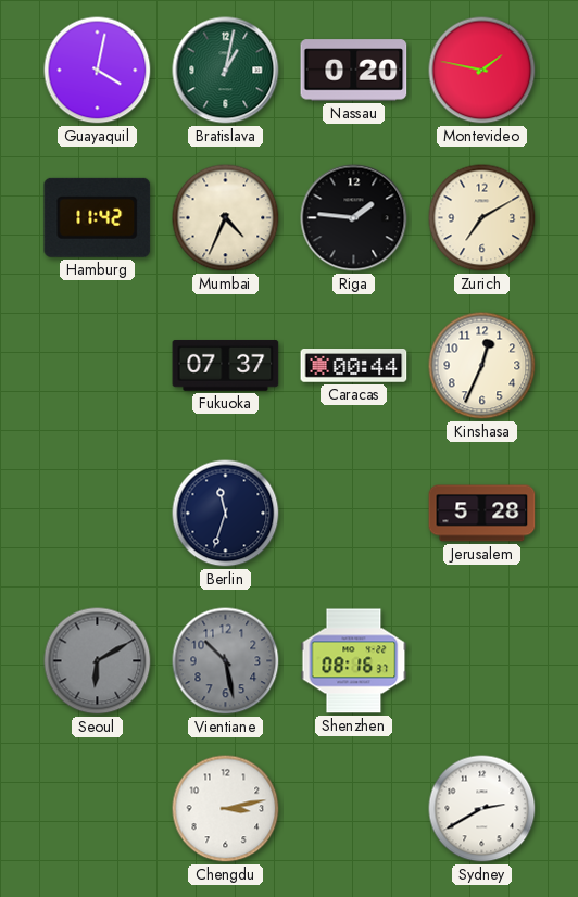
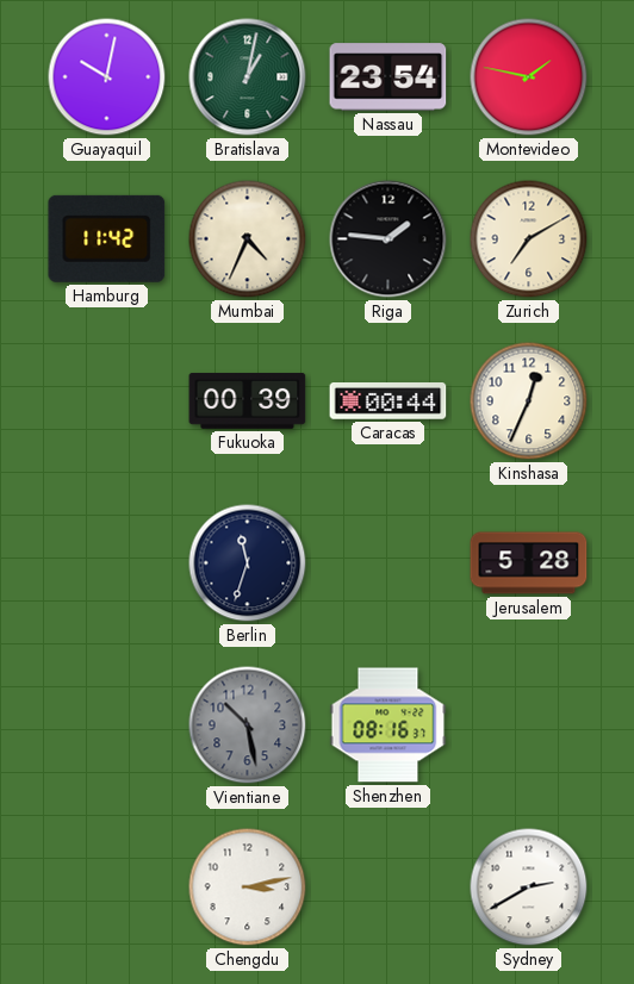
Guayaquil: 4:02 -> 10:02
Nassau: 0:20 -> 23:54
Fukuoka: 07:37 -> 00:39
Seoul: 6:10 -> none
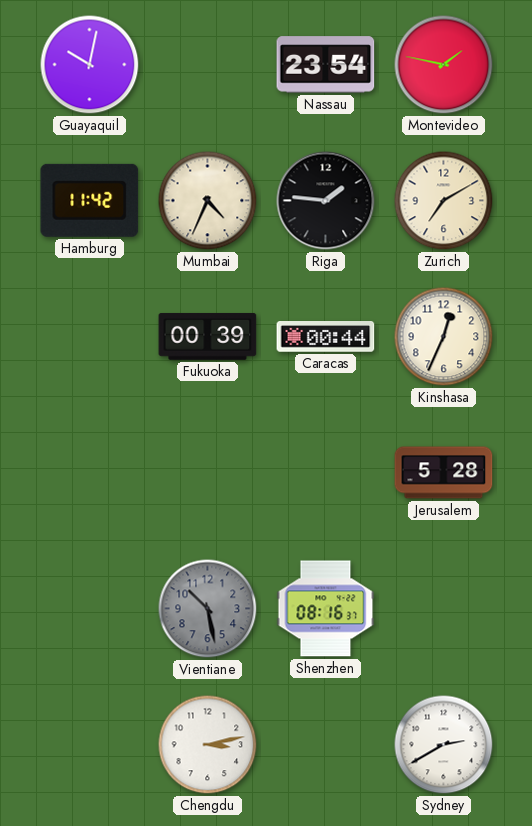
Bratislava: 1:02 -> none
Berlin: 11:33 -> none
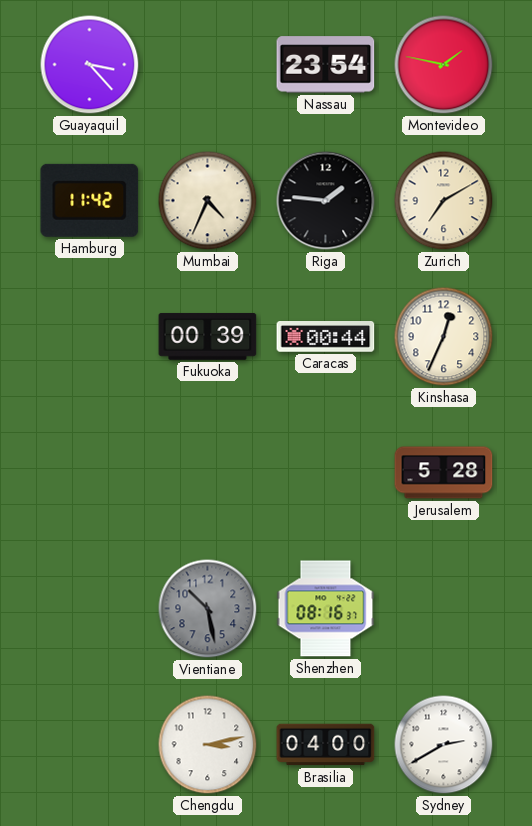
Guayaquil: 10:02 -> 3:23
Brasilia: none -> 04:00
